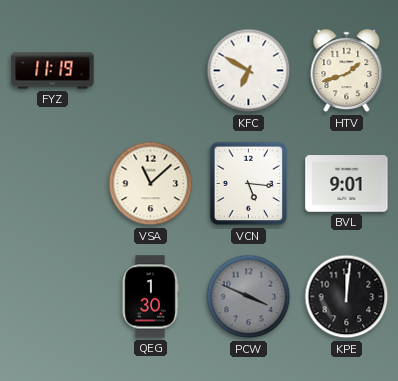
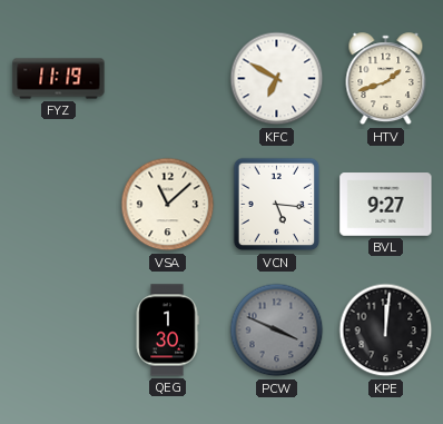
BVL: 9:01 -> 9:27
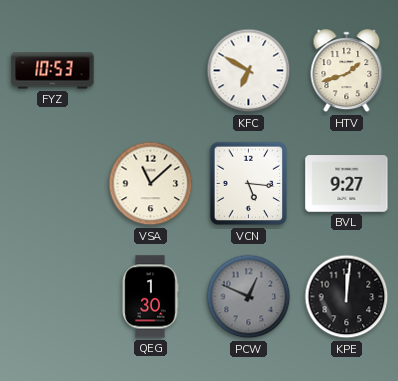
FYZ: 11:19 -> 10:53
PCW: 3:49 -> 12:49
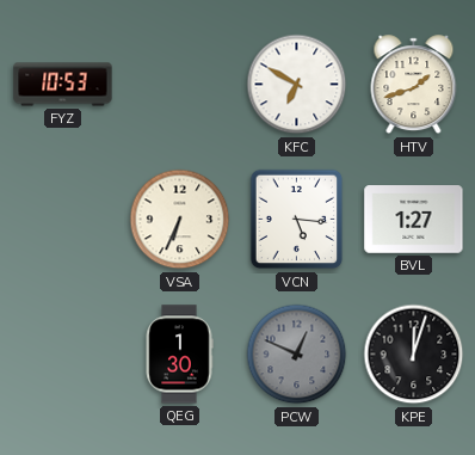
VSA: 11:08 -> 6:34
BVL: 9:27 -> 1:27
KPE: 12:01 -> 12:03
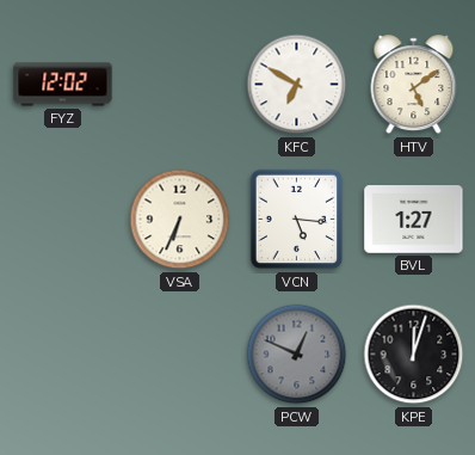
FYZ: 10:53 -> 12:02
HTV: 1:42 -> 5:09
QEG: 1:30 -> none
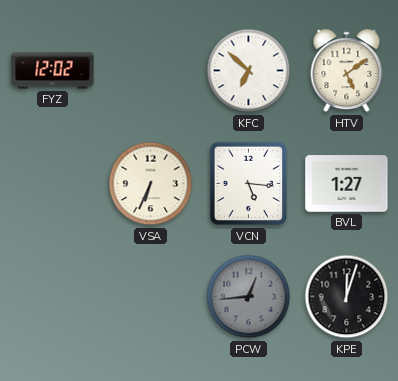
KFC: 6:50 -> 6:52
PCW: 12:49 -> 12:44
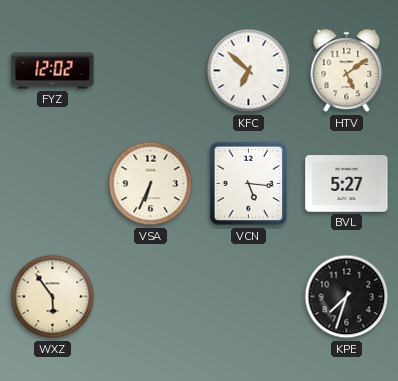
BVL: 1:27 -> 5:27
WXZ: none -> 5:54
PCW: 12:44 -> none
KPE: 12:03 -> 7:33
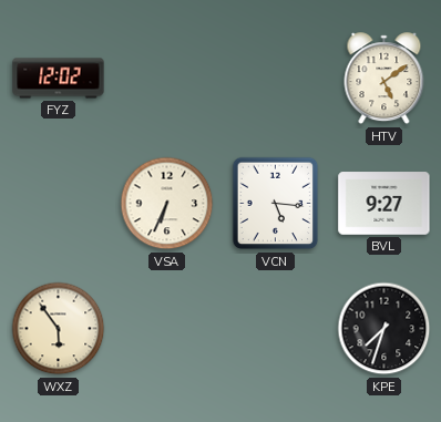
KFC: 6:52 -> none
BVL: 5:27 -> 9:27
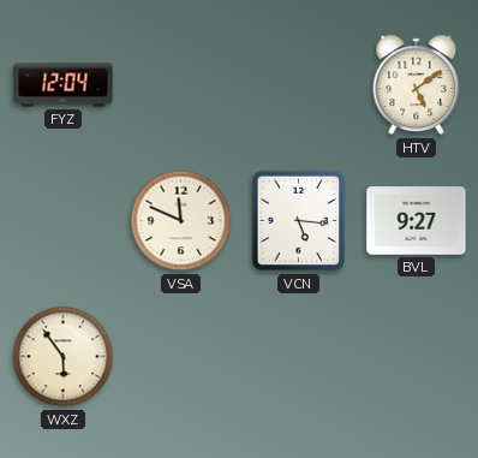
FYZ: 12:02 -> 12:04
VSA: 6:34 -> 11:49
KPE: 7:33 -> none
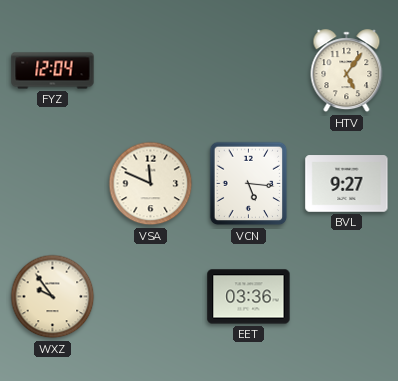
HTV: 5:09 -> 5:06
WXZ: 5:54 -> 9:54
EET: none -> 03:36
